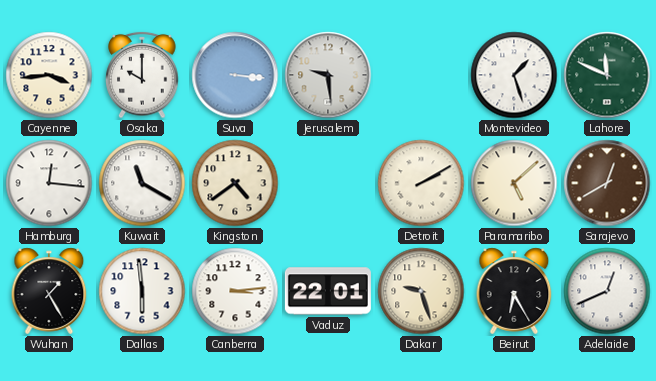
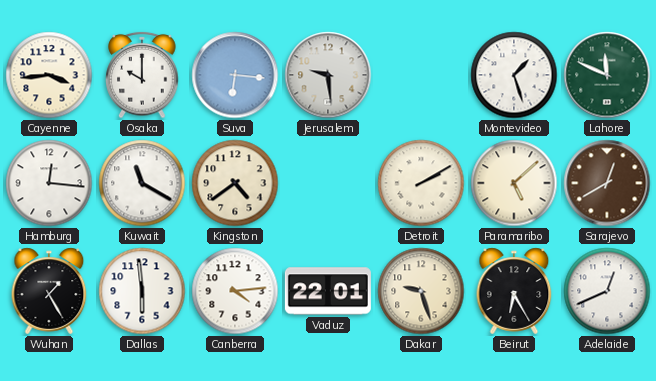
Suva: 3:16 -> 6:16
Canberra: 3:14 -> 4:14
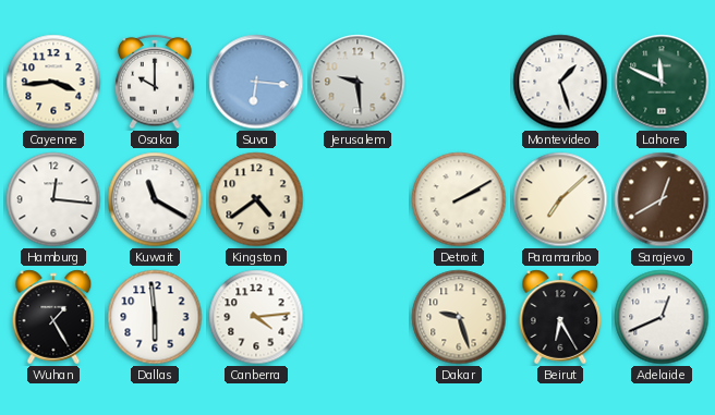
Paramaribo: 5:08 -> 7:08
Vaduz: 22:01 -> none
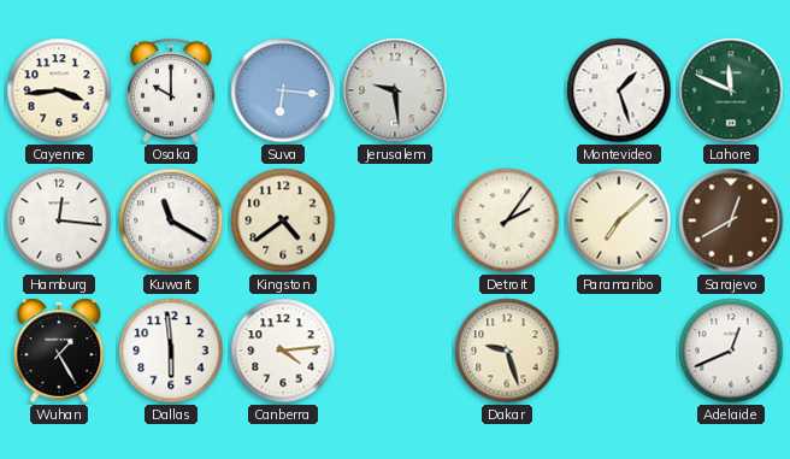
Detroit: 2:10 -> 2:06
Beirut: 6:25 -> none
